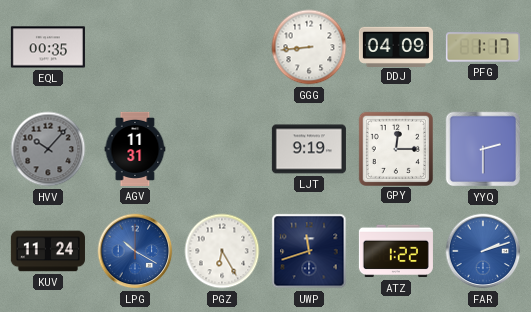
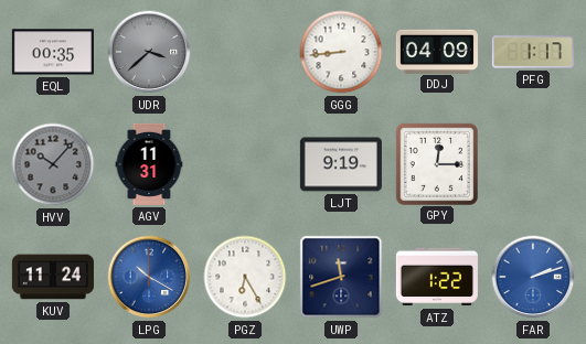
UDR: none -> 3:38
YYQ: 2:30 -> none
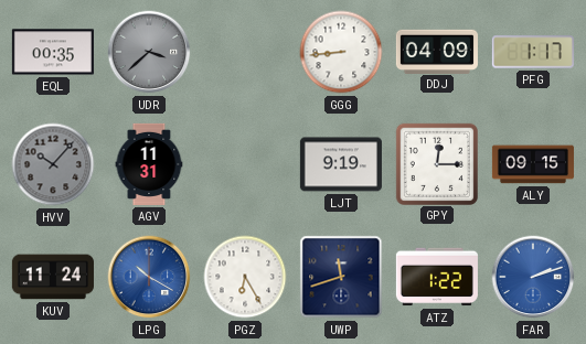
ALY: none -> 09:15
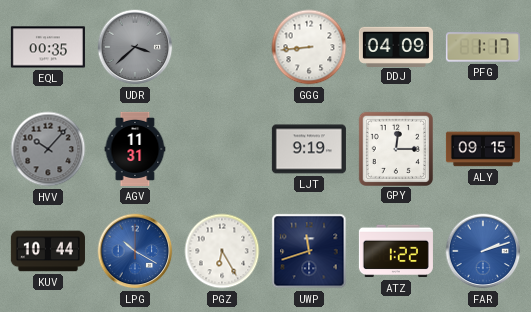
KUV: 11:24 -> 10:44
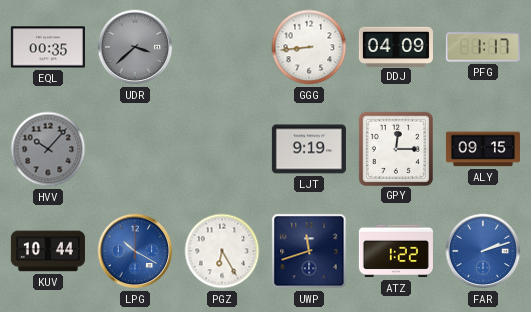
AGV: 11:31 -> none
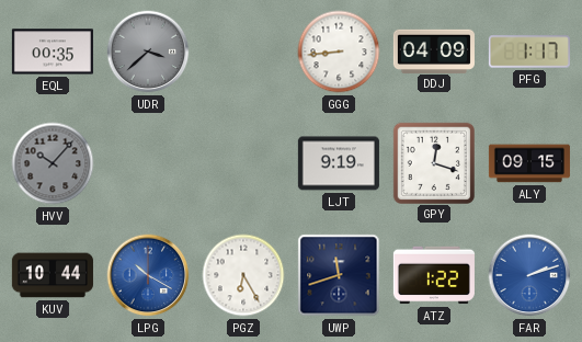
GPY: 12:15 -> 12:18
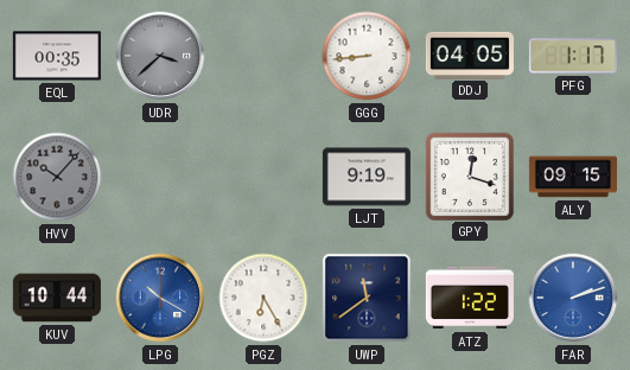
DDJ: 04:09 -> 04:05
UWP: 11:42 -> 11:39
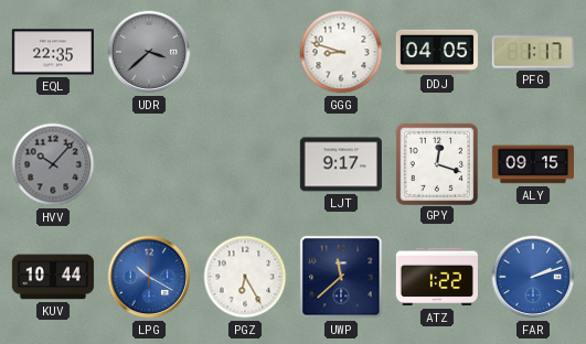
EQL: 00:35 -> 22:35
GGG: 8:44 -> 8:48
LJT: 9:19 -> 9:17
UWP: 11:39 -> 11:38
